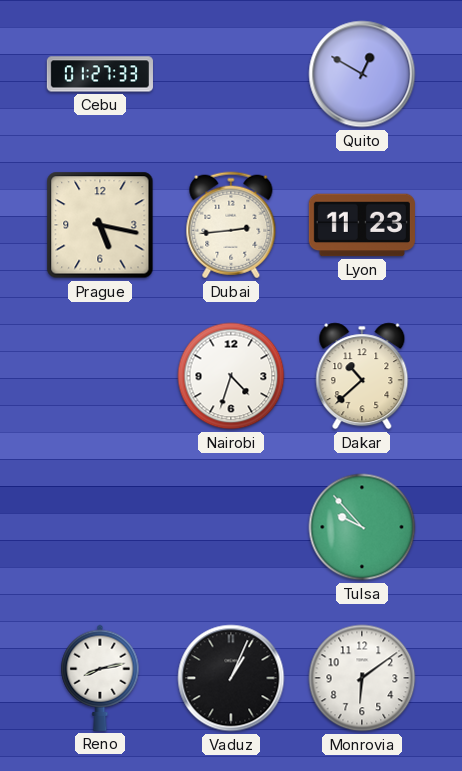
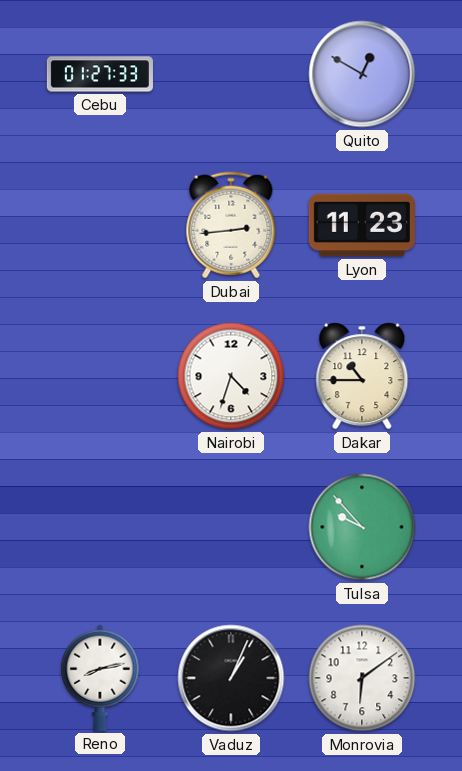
Prague: 5:17 -> none
Dakar: 10:38 -> 10:45
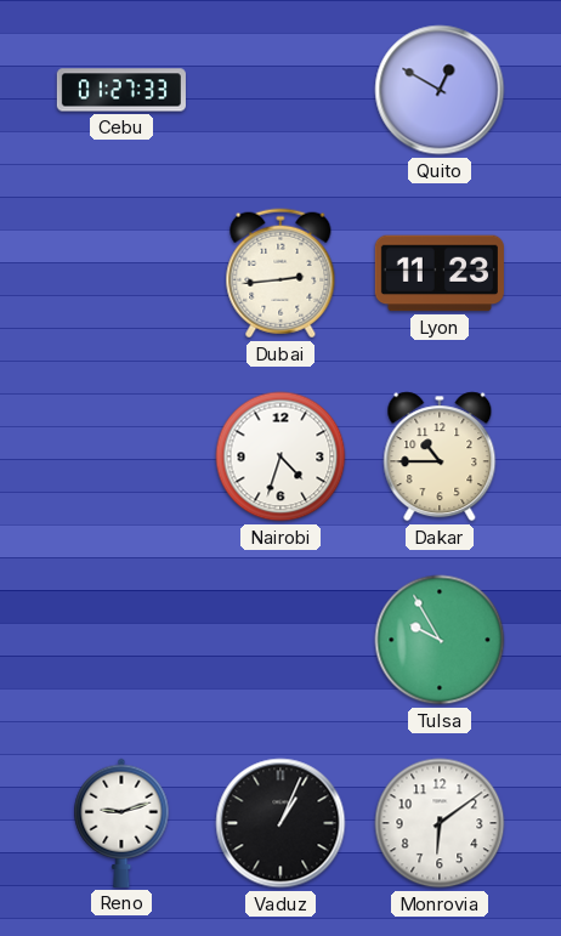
Tulsa: 9:53 -> 9:55
Reno: 8:13 -> 9:12
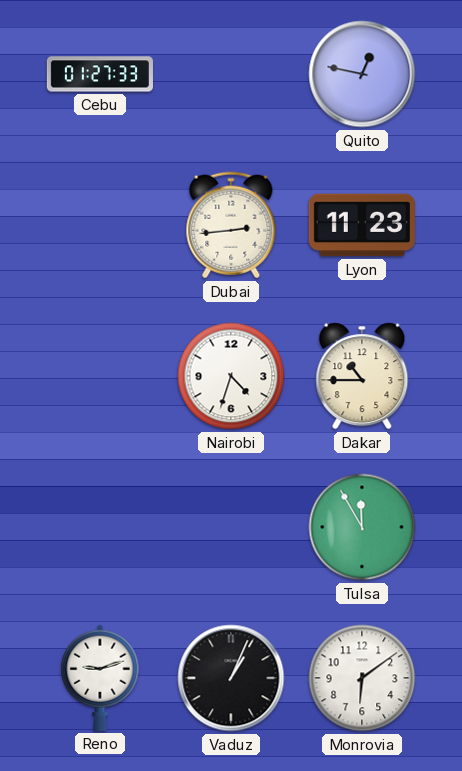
Quito: 12:50 -> 12:47
Tulsa: 9:55 -> 11:55
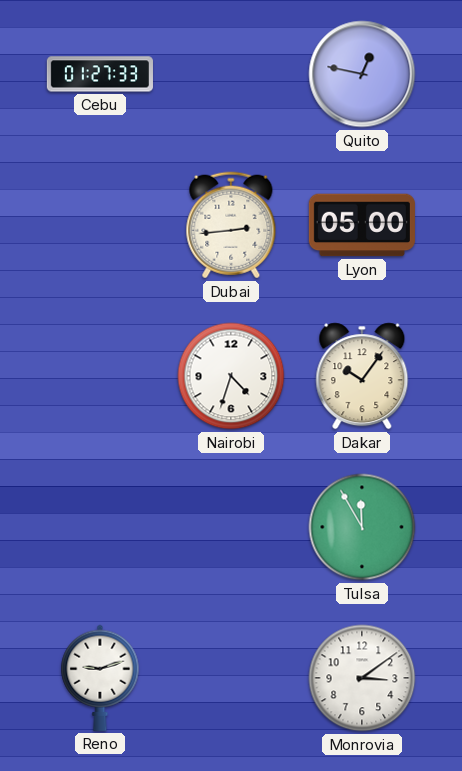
Lyon: 11:23 -> 05:00
Dakar: 10:45 -> 10:06
Vaduz: 1:04 -> none
Monrovia: 6:09 -> 3:09
